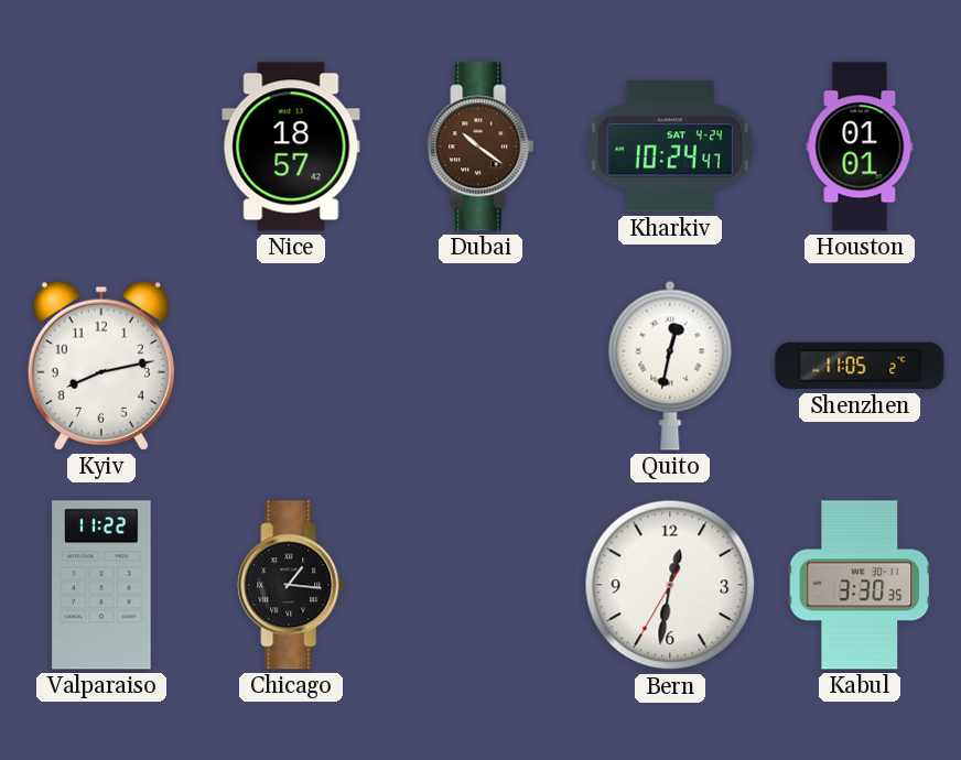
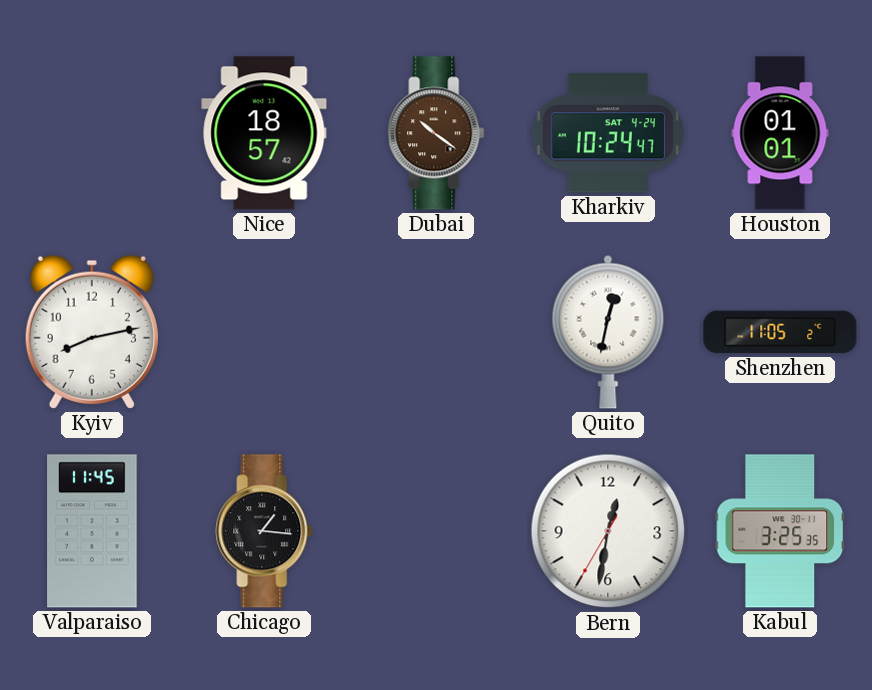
Valparaiso: 11:22 -> 11:45
Kabul: 3:30 -> 3:25
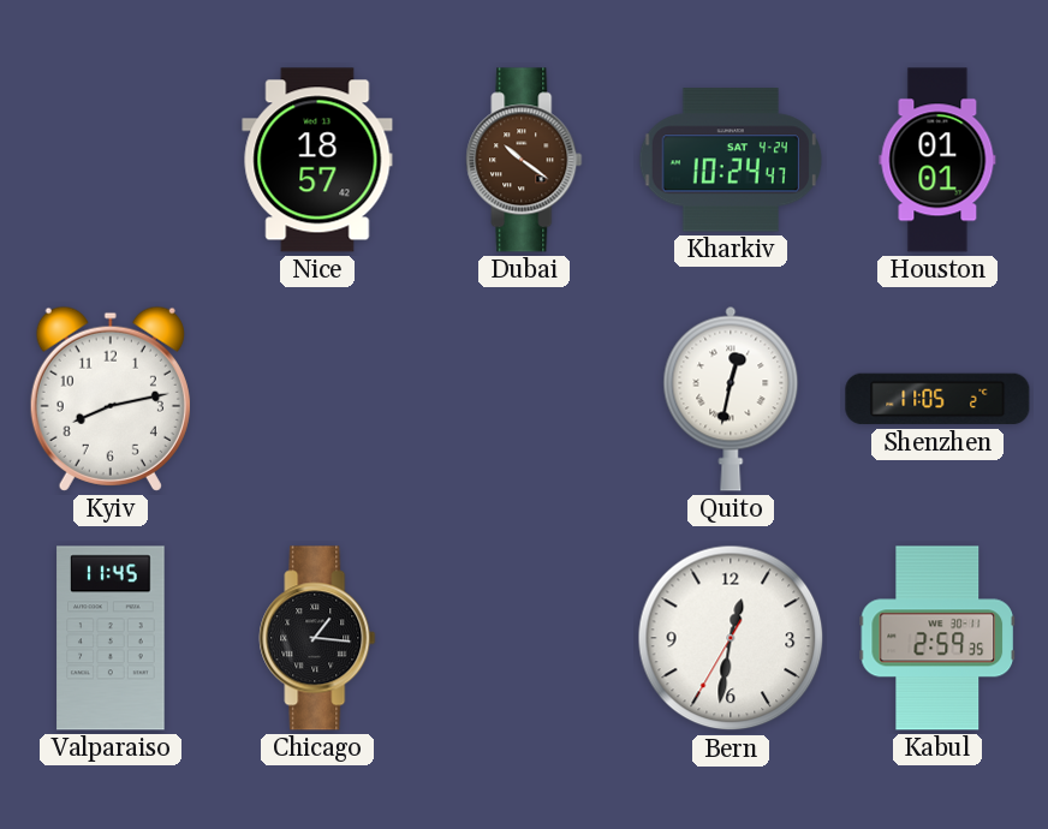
Kabul: 3:25 -> 2:59
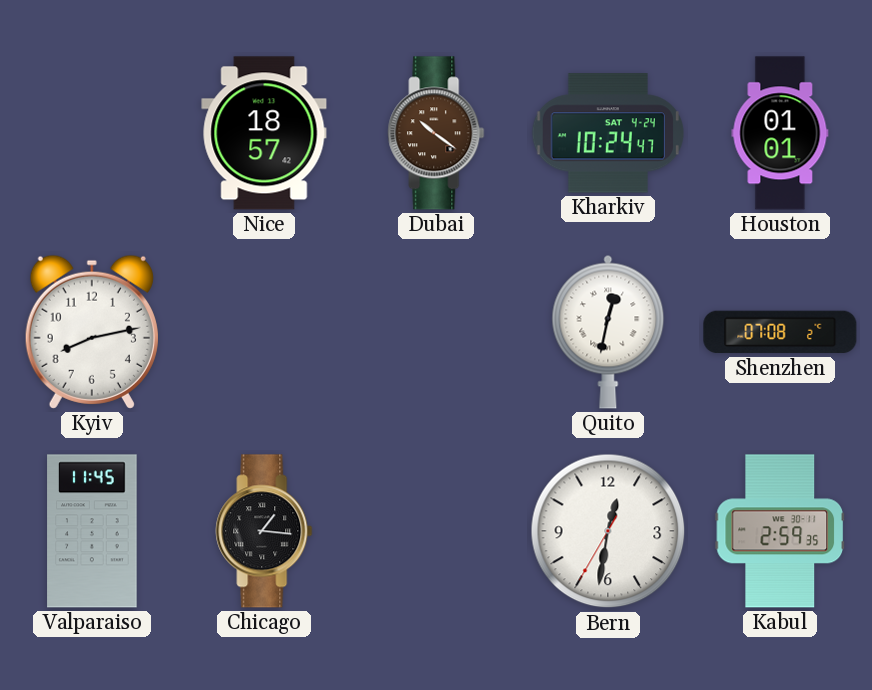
Shenzhen: 11:05 -> 07:08
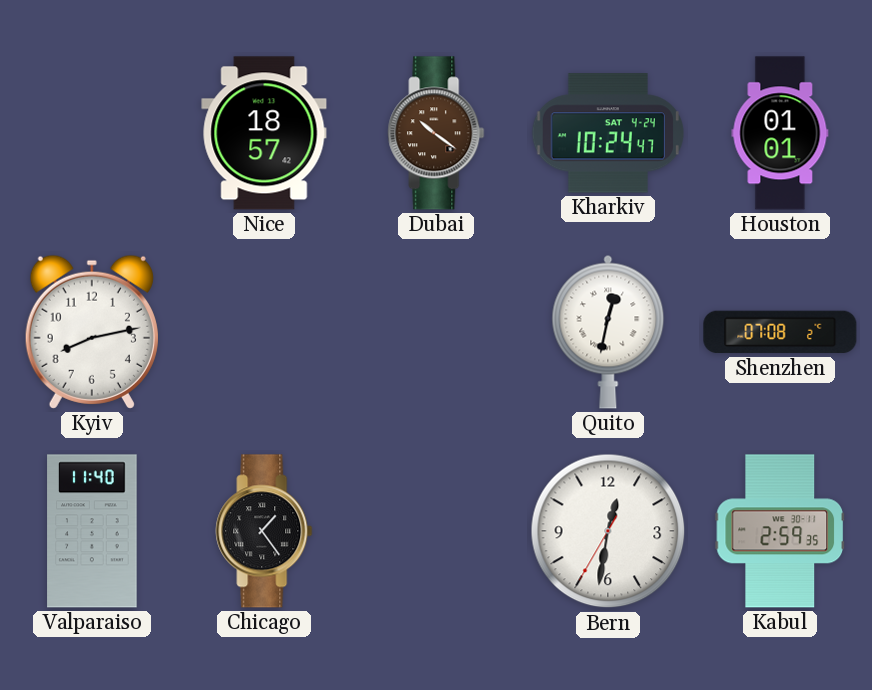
Valparaiso: 11:45 -> 11:40
Chicago: 1:16 -> 1:24
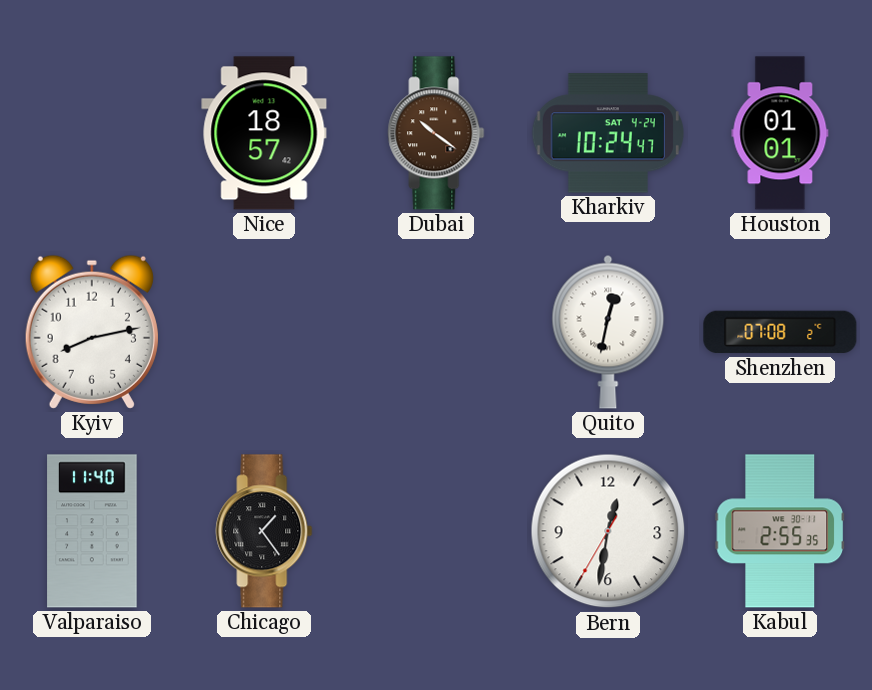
Kabul: 2:59 -> 2:55
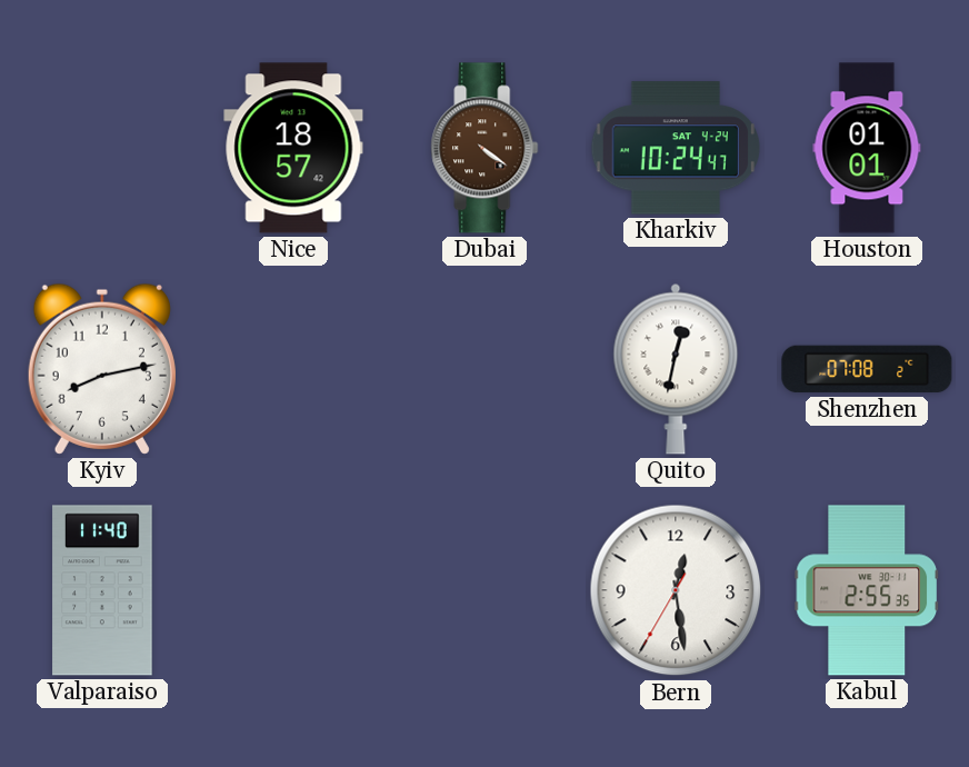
Dubai: 10:21 -> 4:21
Chicago: 1:24 -> none
Bern: 12:31 -> 12:28
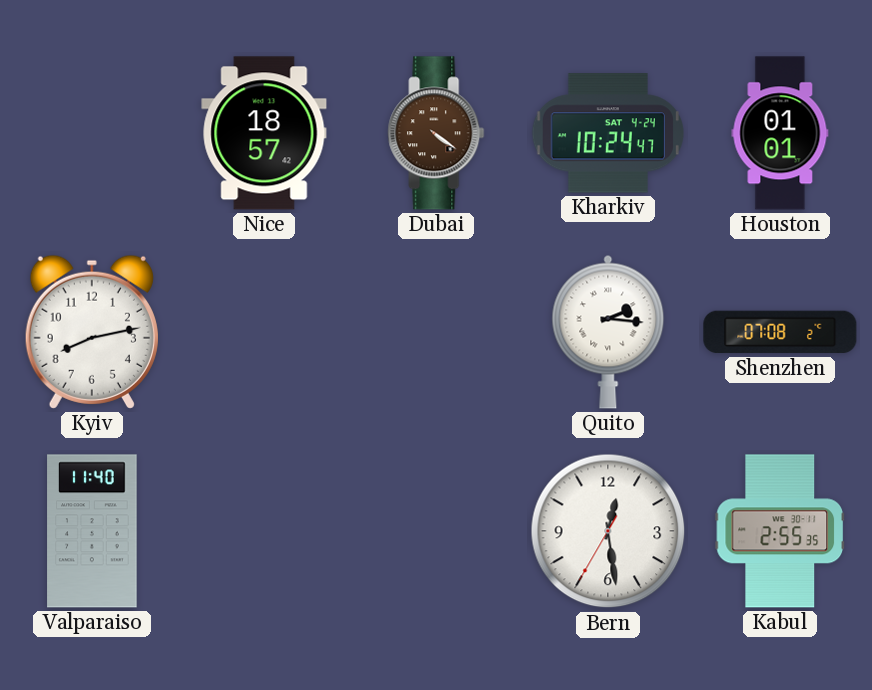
Quito: 12:32 -> 2:16
